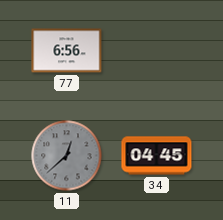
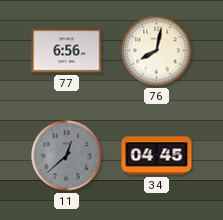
76: none -> 8:02
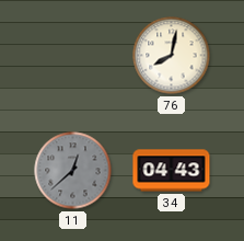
77: 6:56 -> none
34: 04:45 -> 04:43
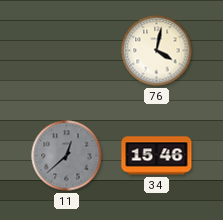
76: 8:02 -> 4:02
34: 04:43 -> 15:46
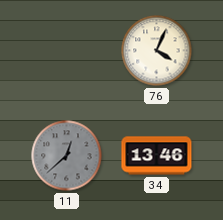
76: 4:02 -> 4:04
34: 15:46 -> 13:46
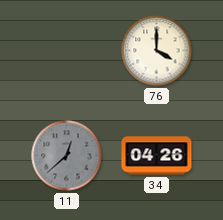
76: 4:04 -> 4:00
34: 13:46 -> 04:26
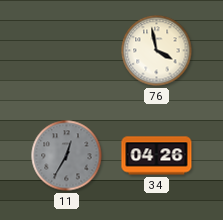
76: 4:00 -> 3:58
11: 12:38 -> 12:35
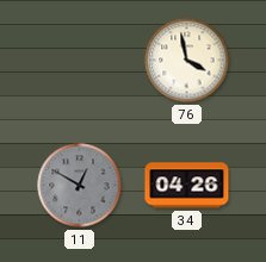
11: 12:35 -> 12:50
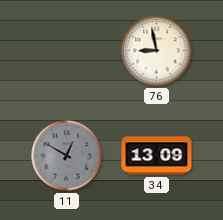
76: 3:58 -> 8:58
34: 04:26 -> 13:09
